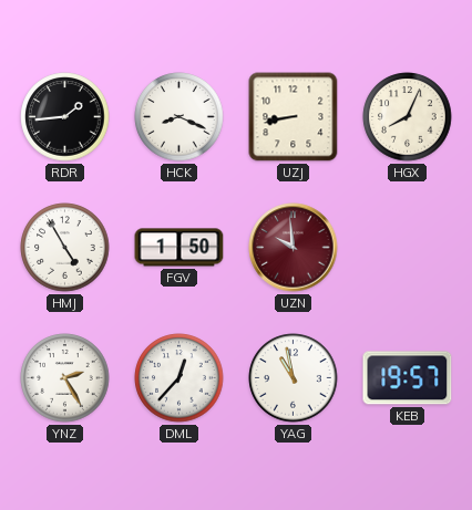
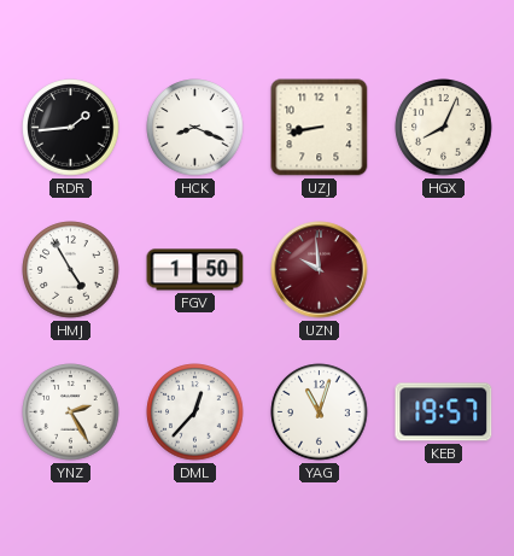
YAG: 10:58 -> 11:03
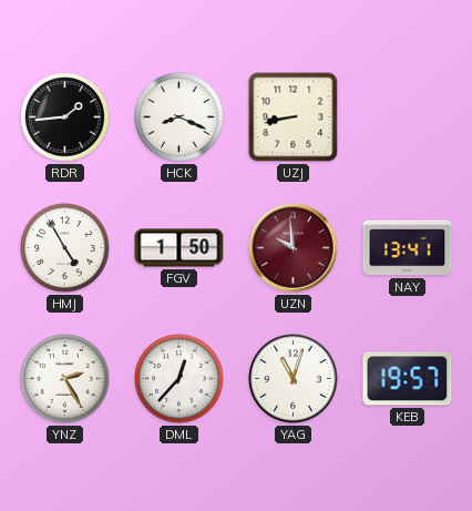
HGX: 8:04 -> none
NAY: none -> 13:41
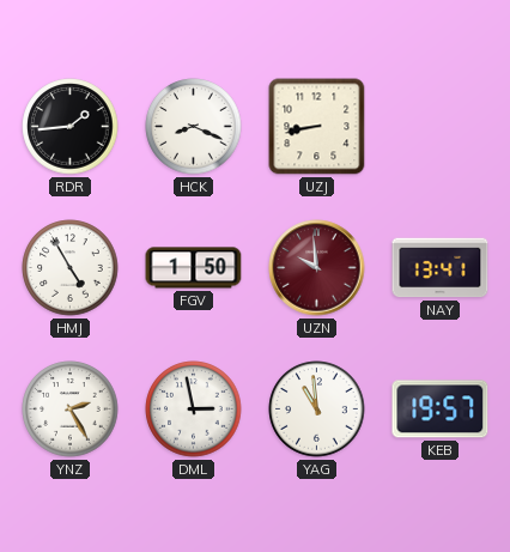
DML: 12:37 -> 2:58
YAG: 11:03 -> 10:59
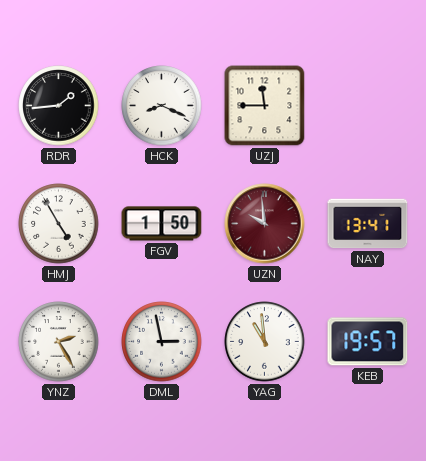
UZJ: 8:43 -> 11:45
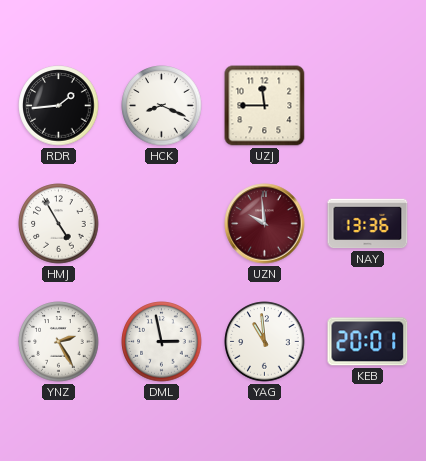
FGV: 1:50 -> none
NAY: 13:41 -> 13:36
KEB: 19:57 -> 20:01
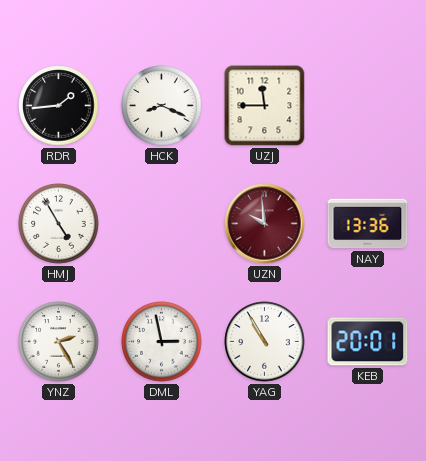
YAG: 10:59 -> 10:55
